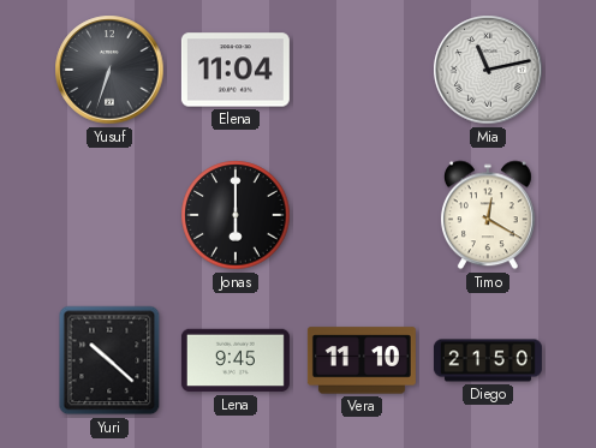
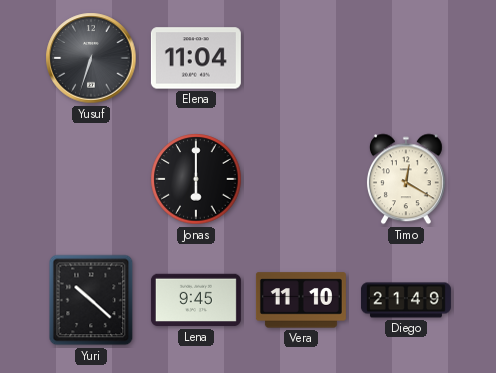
Mia: 11:13 -> none
Diego: 21:50 -> 21:49
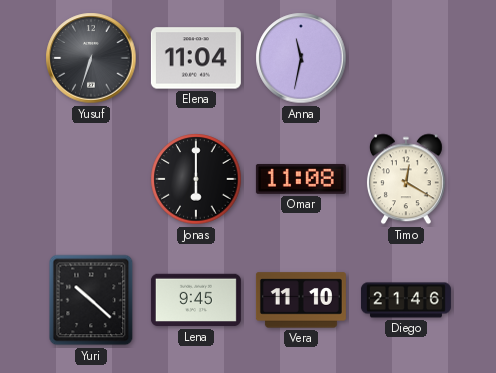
Anna: none -> 11:32
Omar: none -> 11:08
Diego: 21:49 -> 21:46
